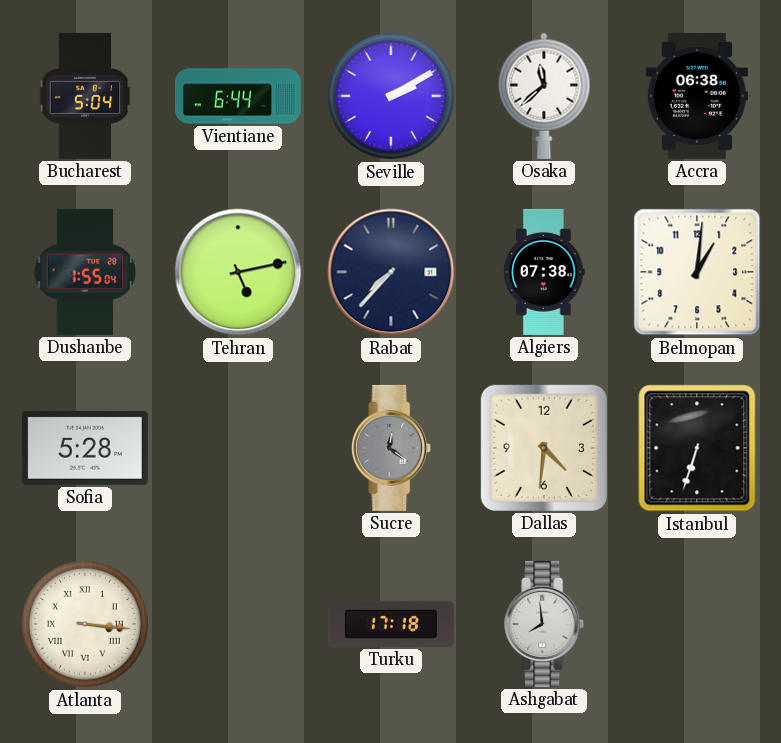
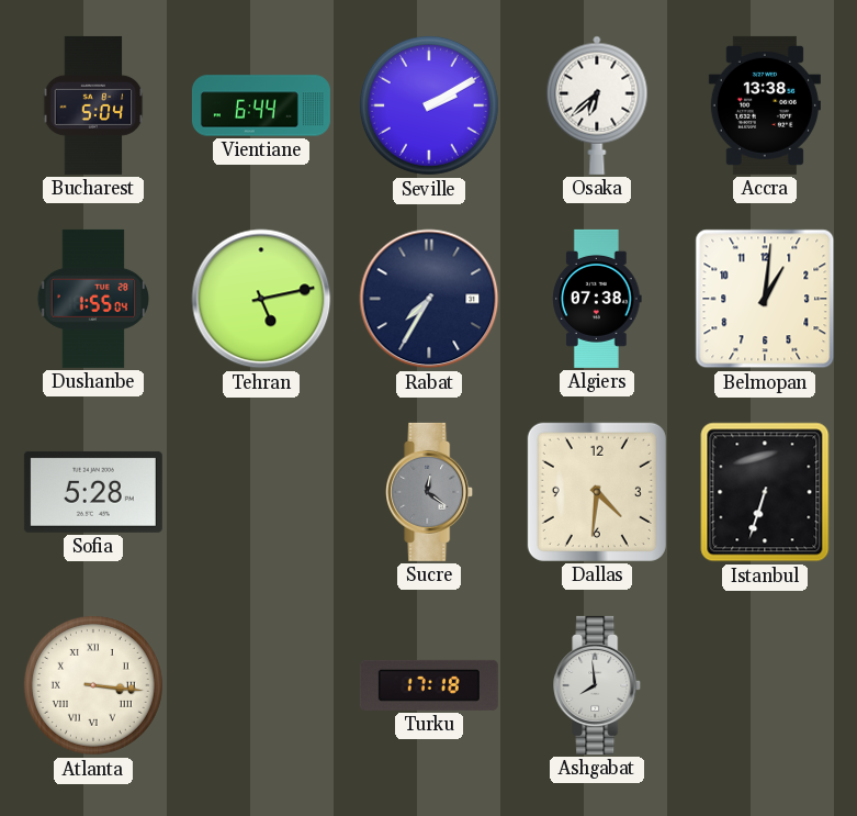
Osaka: 11:38 -> 6:38
Accra: 06:38 -> 13:38
Rabat: 7:37 -> 7:35
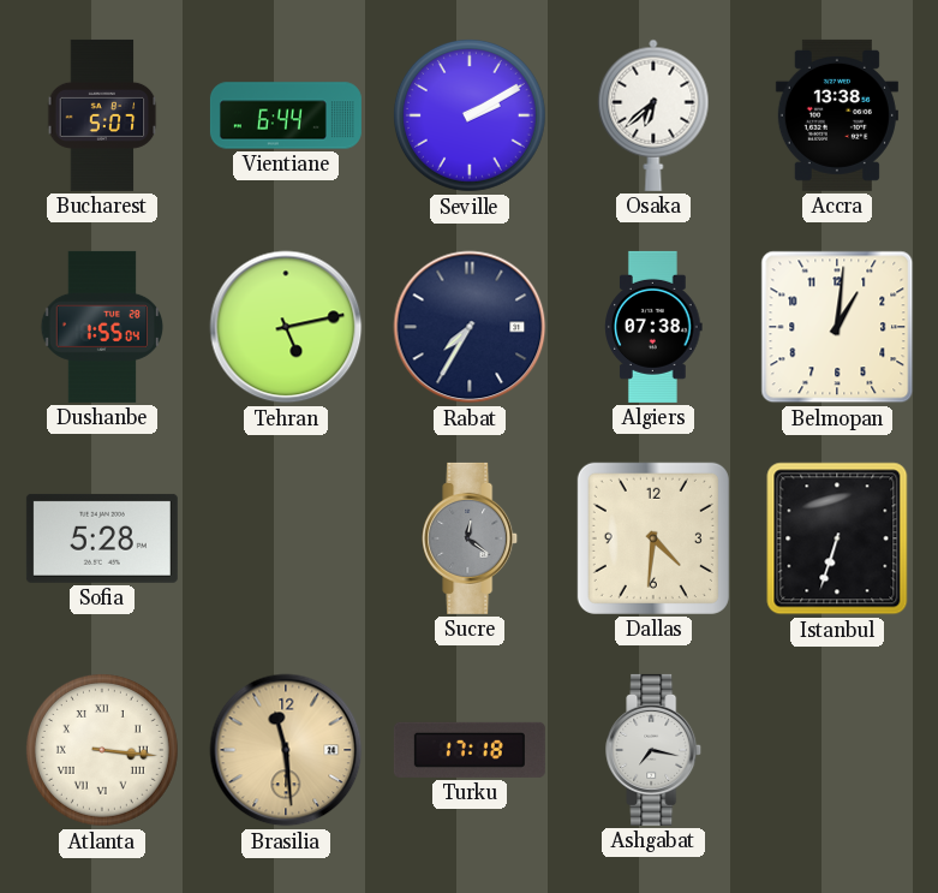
Bucharest: 5:04 -> 5:07
Brasilia: none -> 11:29
Ashgabat: 7:59 -> 7:17
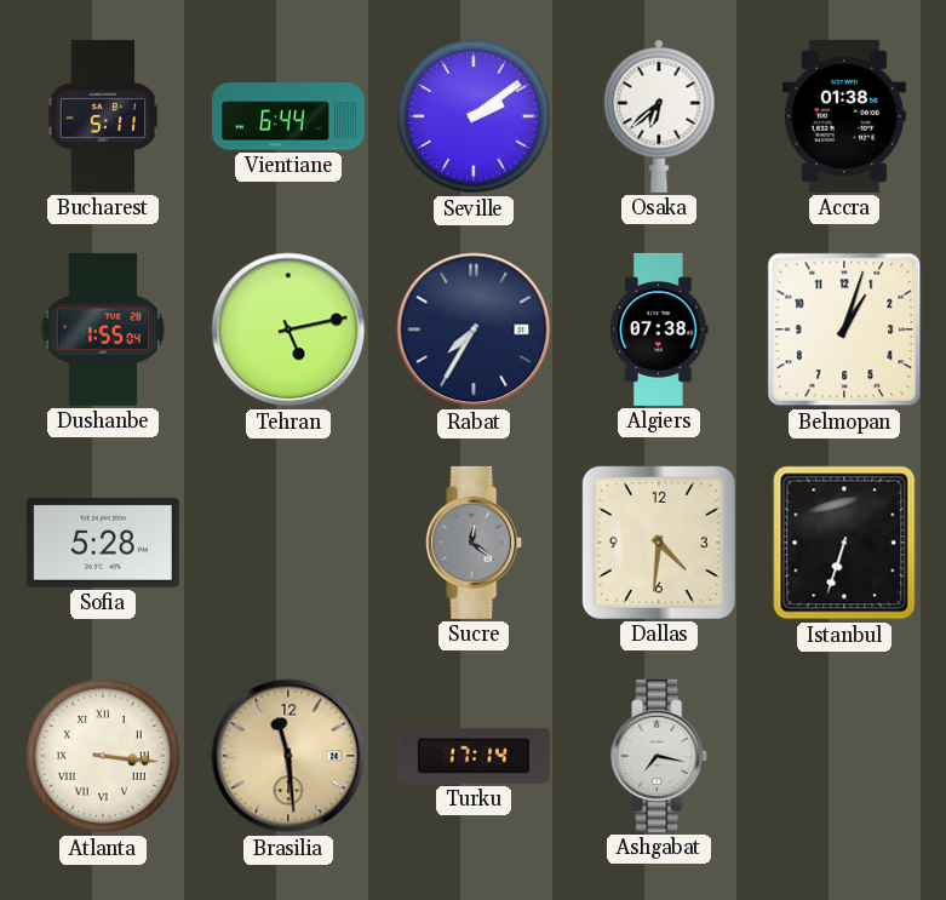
Bucharest: 5:07 -> 5:11
Seville: 2:10 -> 2:09
Accra: 13:38 -> 01:38
Belmopan: 1:01 -> 1:03
Turku: 17:18 -> 17:14
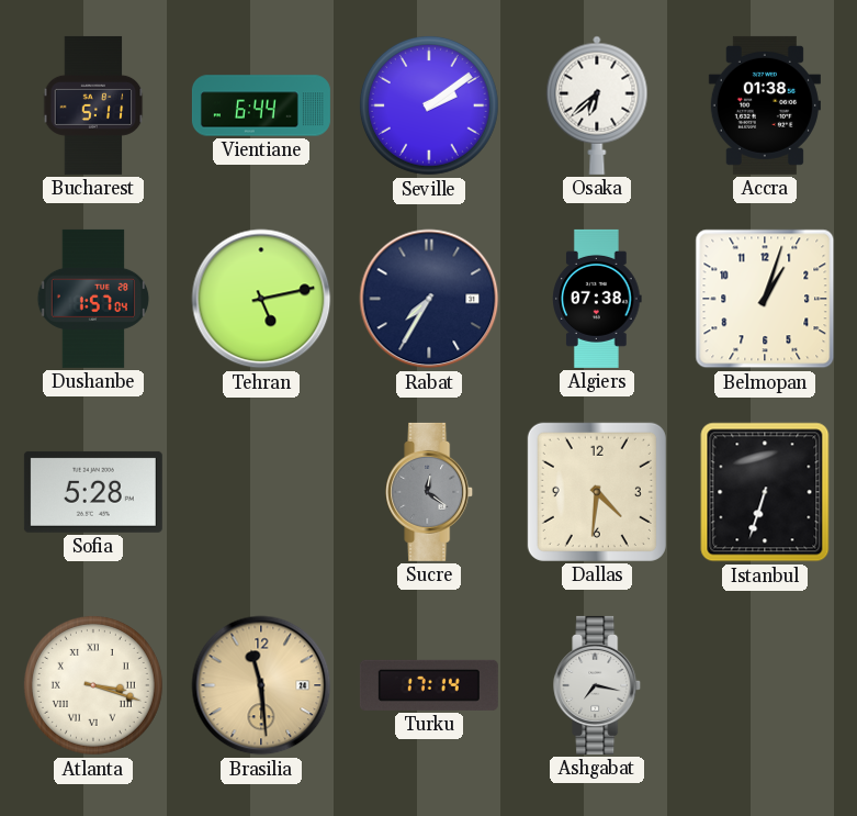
Dushanbe: 1:55 -> 1:57
Atlanta: 3:16 -> 3:18
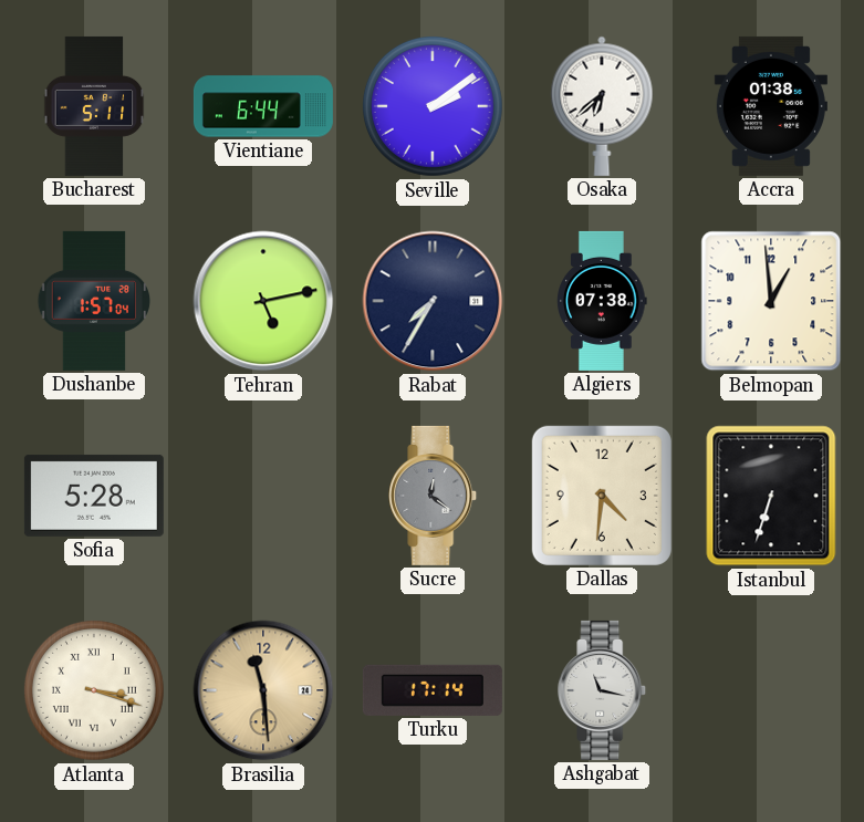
Belmopan: 1:03 -> 12:59
Ashgabat: 7:17 -> 11:17
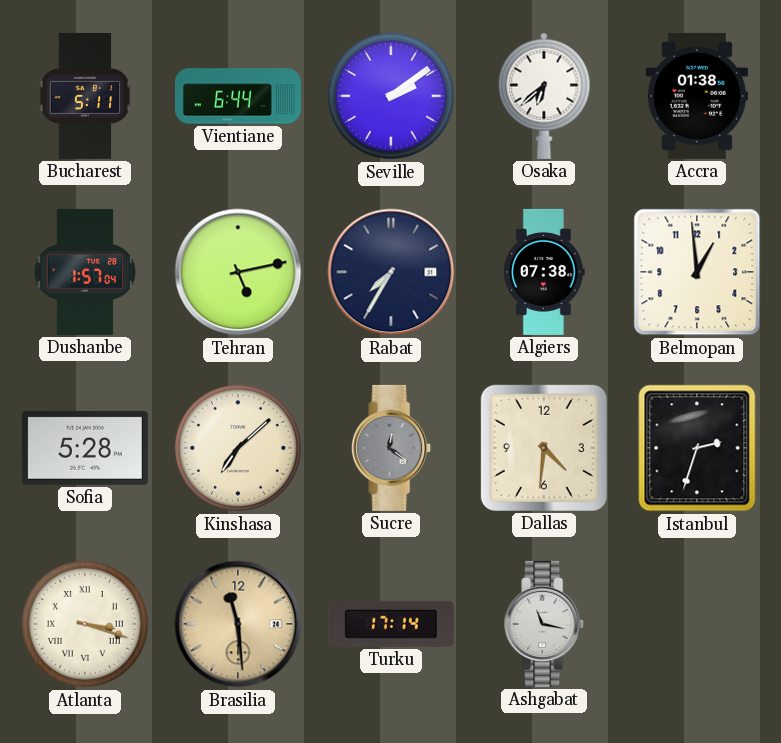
Kinshasa: none -> 7:08
Istanbul: 6:33 -> 2:33
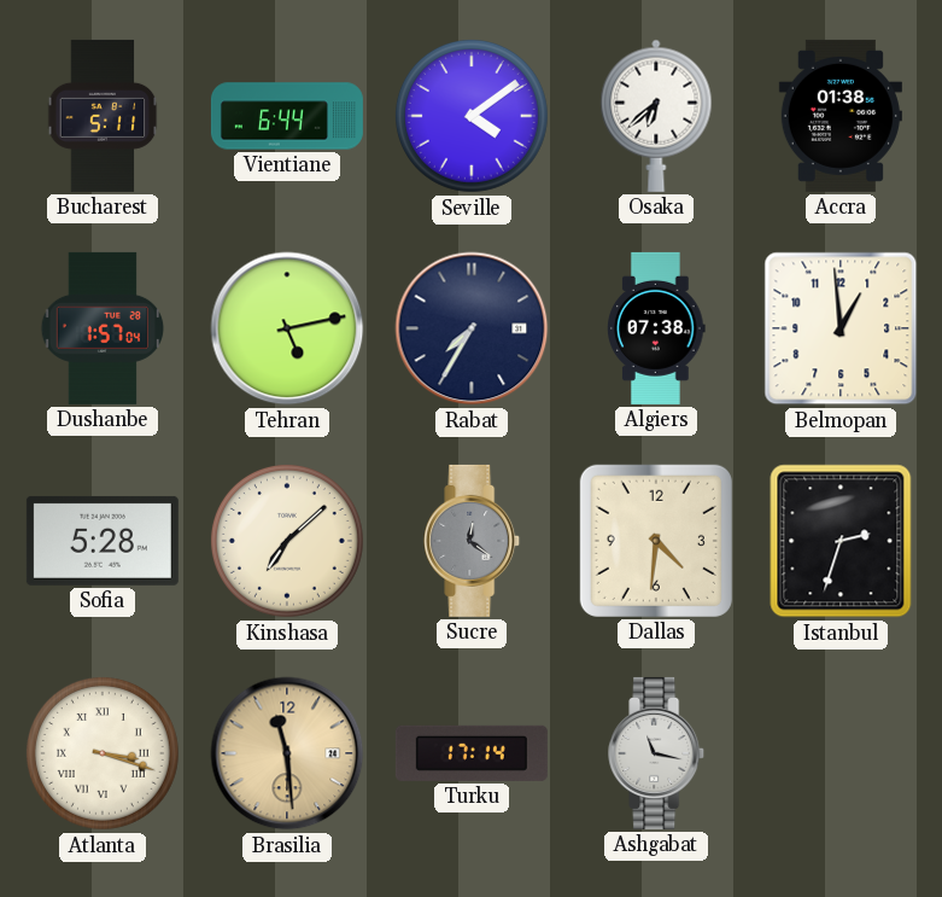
Seville: 2:09 -> 4:09
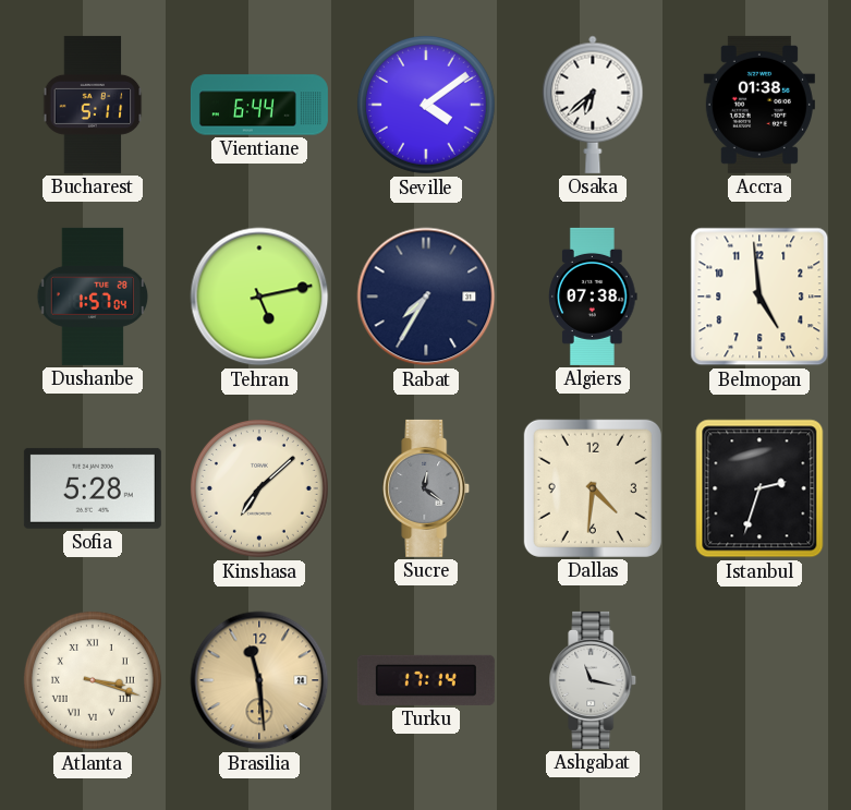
Belmopan: 12:59 -> 4:59
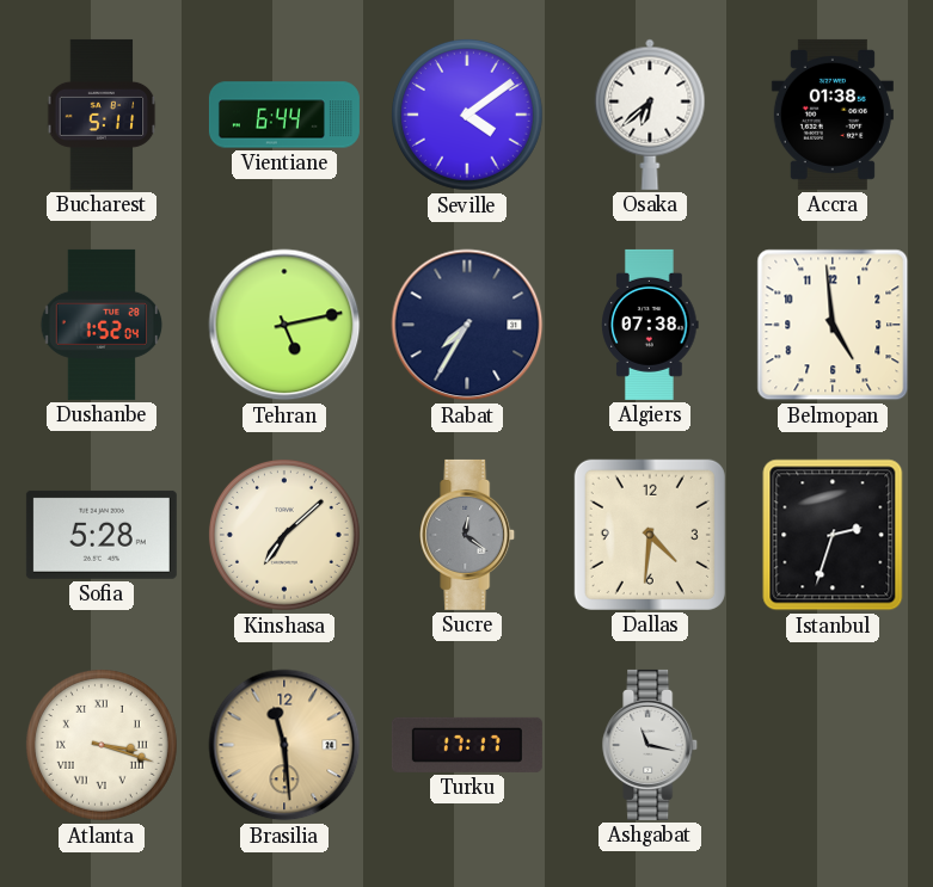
Dushanbe: 1:57 -> 1:52
Turku: 17:14 -> 17:17
